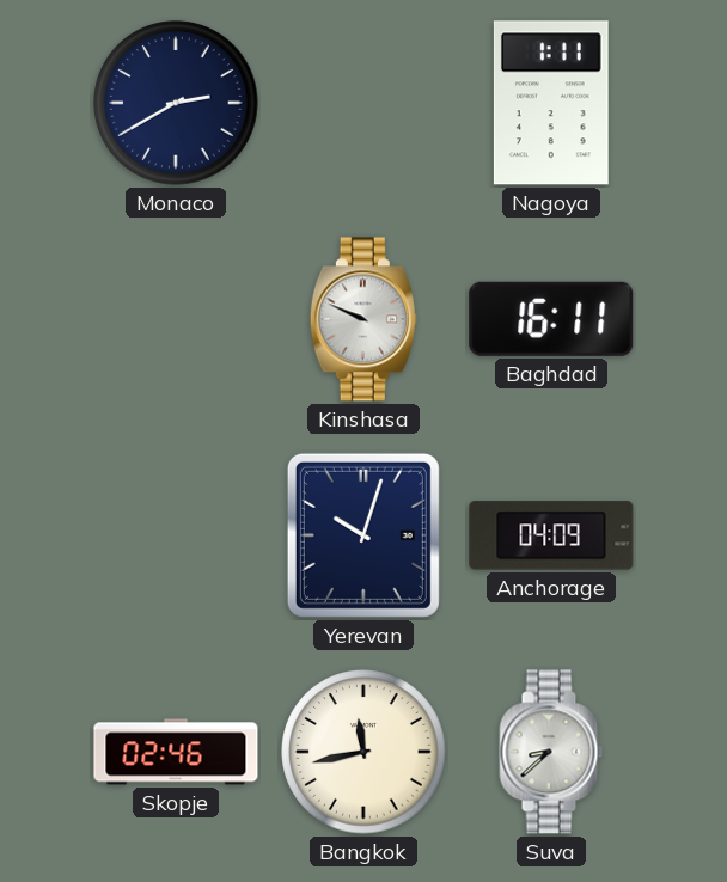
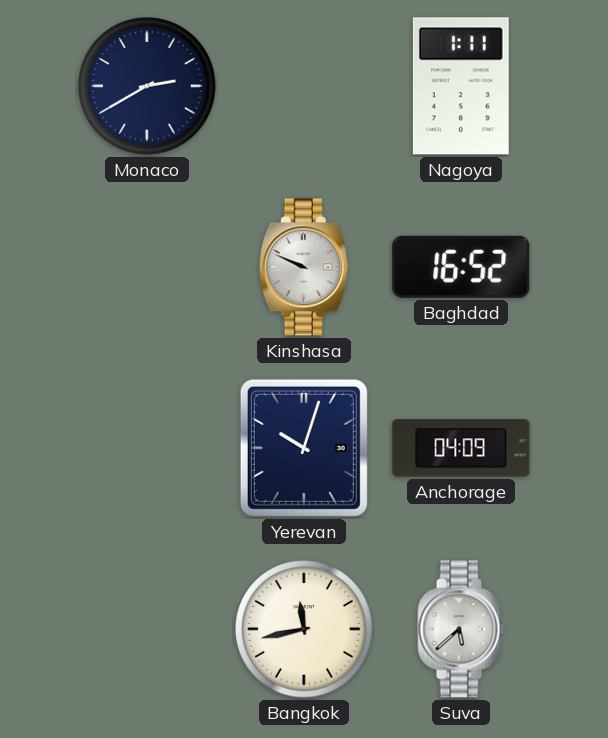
Baghdad: 16:11 -> 16:52
Skopje: 02:46 -> none
Suva: 8:38 -> 5:38
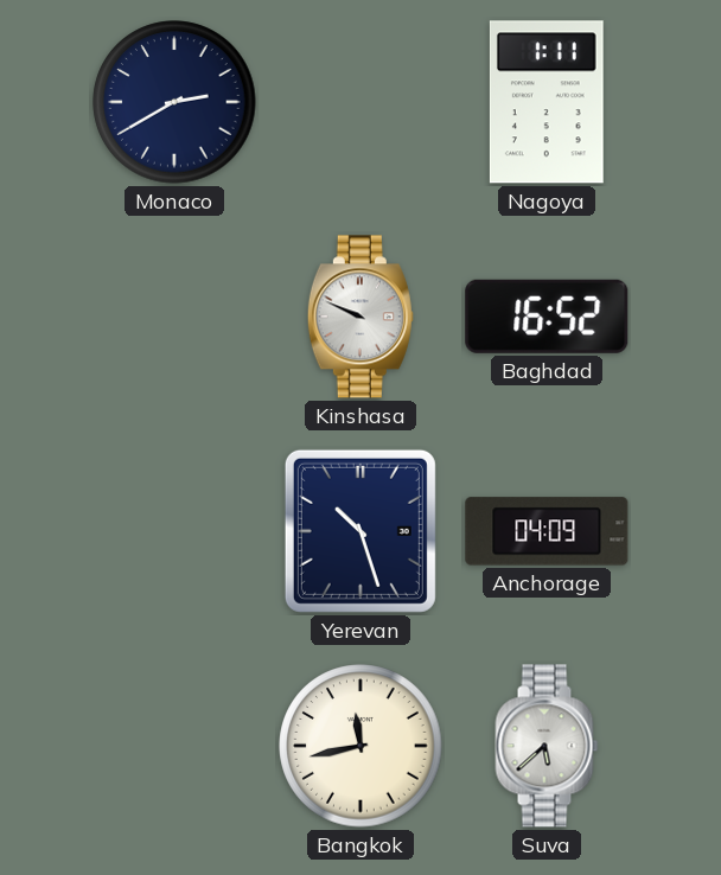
Yerevan: 10:03 -> 10:27
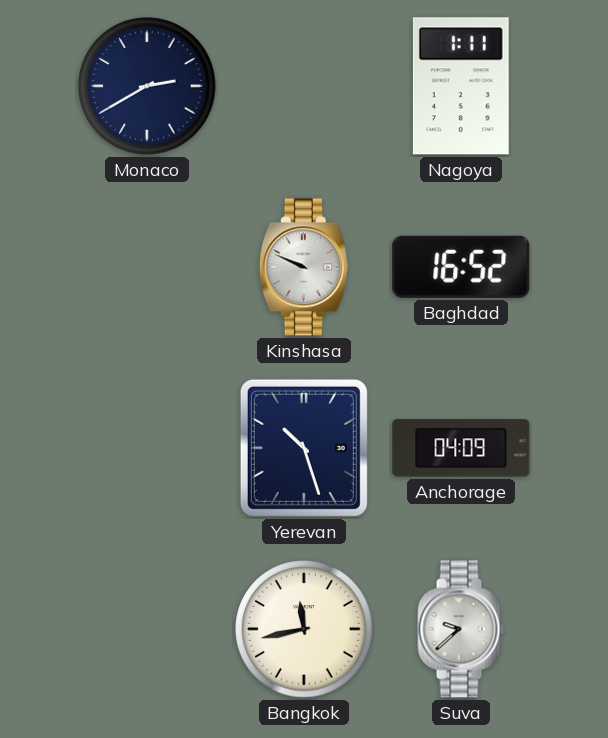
Suva: 5:38 -> 9:38
